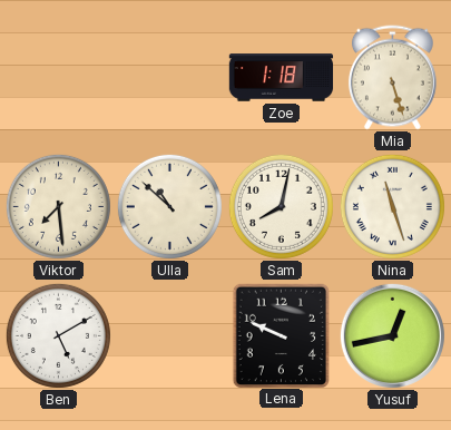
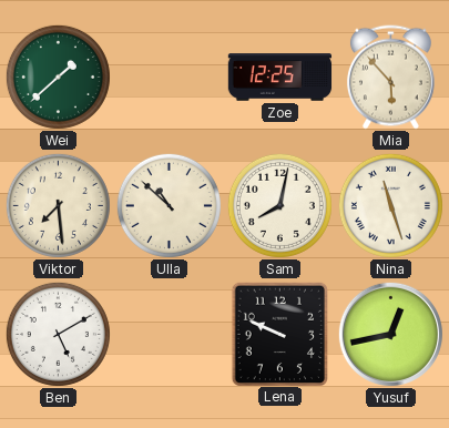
Wei: none -> 1:38
Zoe: 1:18 -> 12:25
Mia: 5:27 -> 5:53
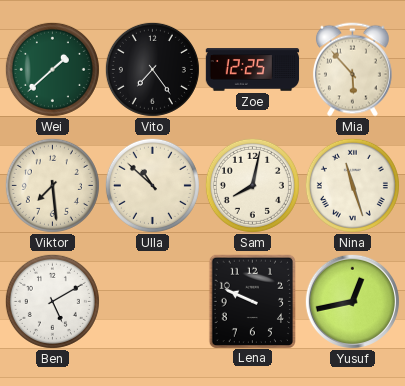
Vito: none -> 7:24
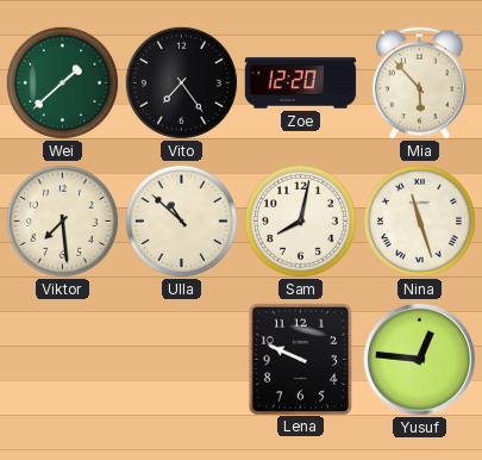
Zoe: 12:25 -> 12:20
Ben: 5:10 -> none
Yusuf: 12:43 -> 12:46
